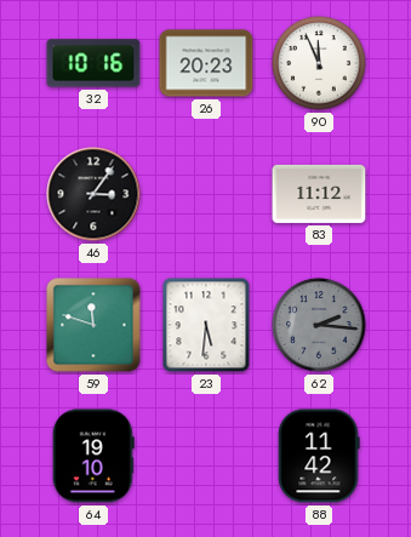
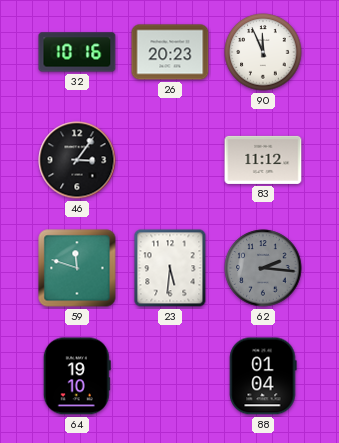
88: 11:42 -> 01:04
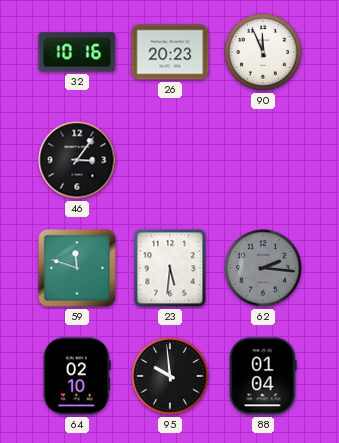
83: 11:12 -> none
64: 19:10 -> 02:10
95: none -> 9:59
